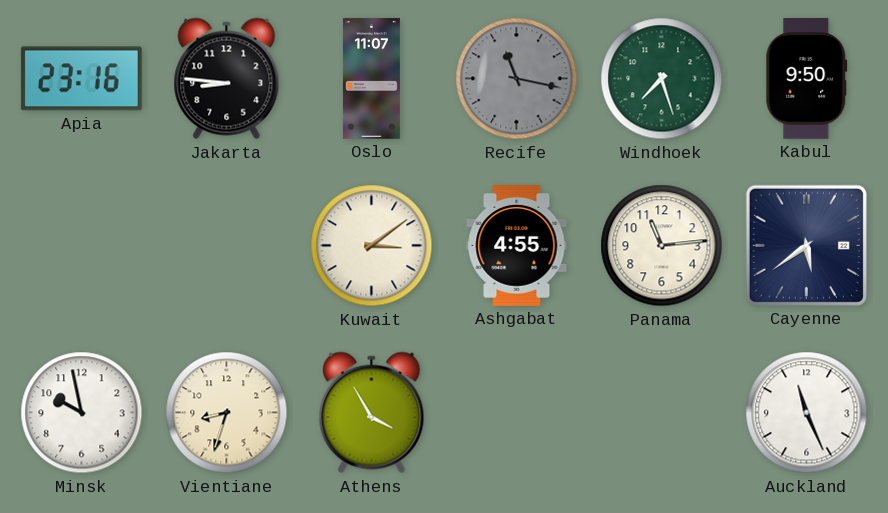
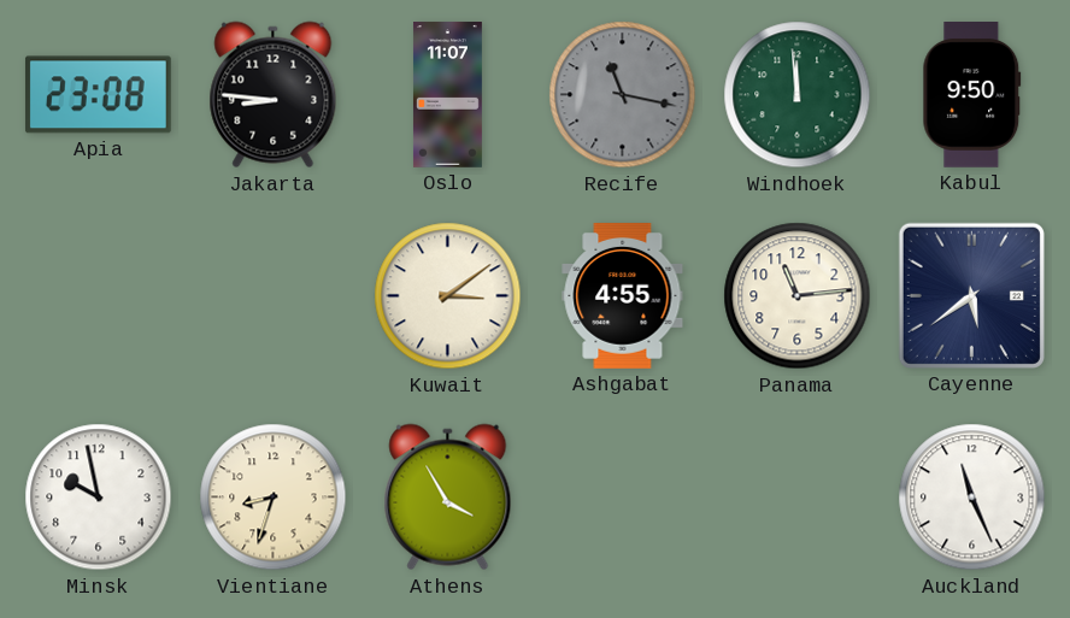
Apia: 23:16 -> 23:08
Windhoek: 7:27 -> 11:59
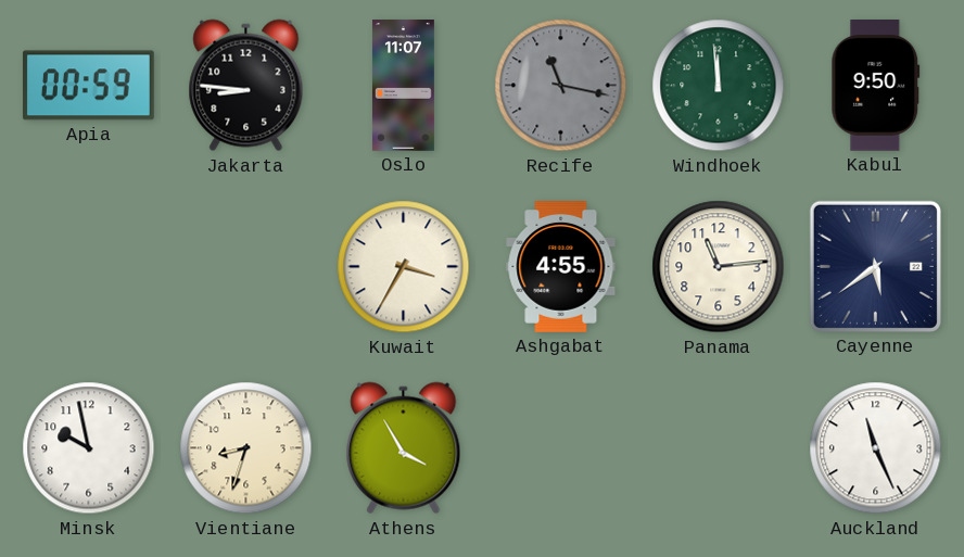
Apia: 23:08 -> 00:59
Kuwait: 3:09 -> 3:35
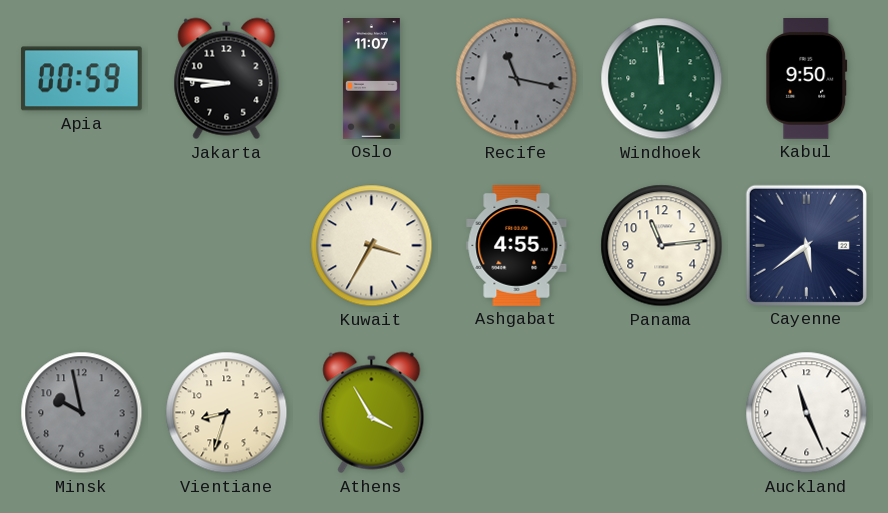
Minsk dial: white -> grey
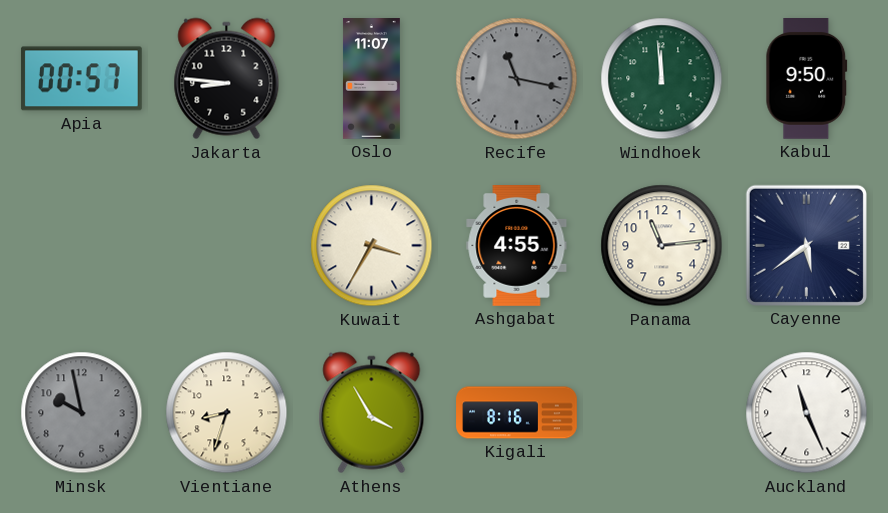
Apia: 00:59 -> 00:57
Kigali: none -> 8:16
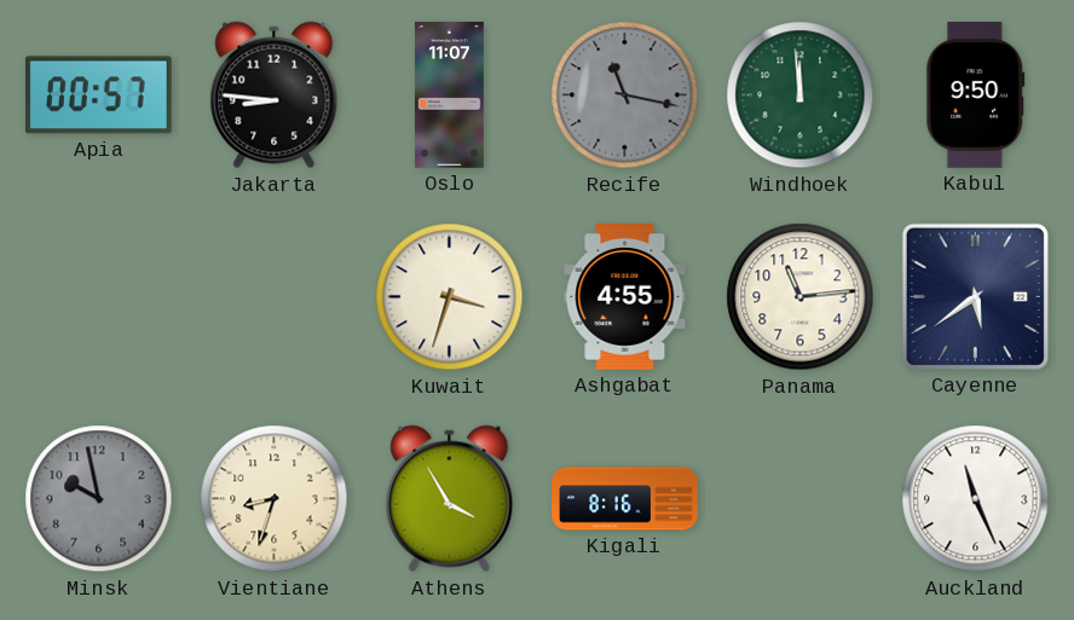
Kuwait: 3:35 -> 3:33
